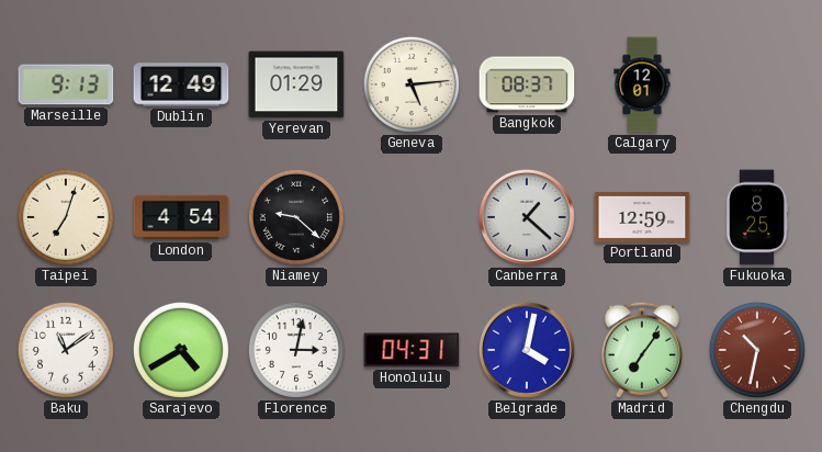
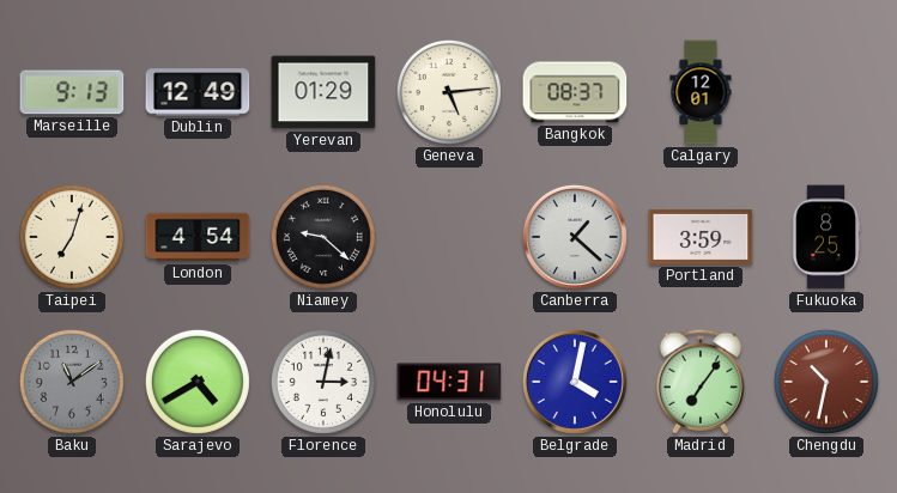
Portland: 12:59 -> 3:59
Baku dial: white -> grey
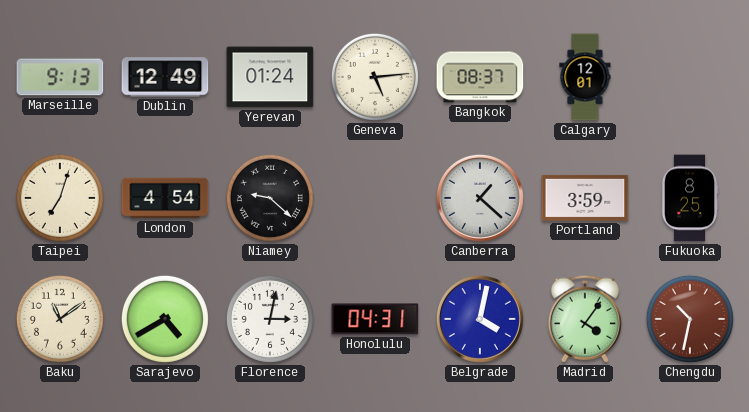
Yerevan: 01:29 -> 01:24
Baku dial: grey -> cream
Madrid: 7:06 -> 4:06
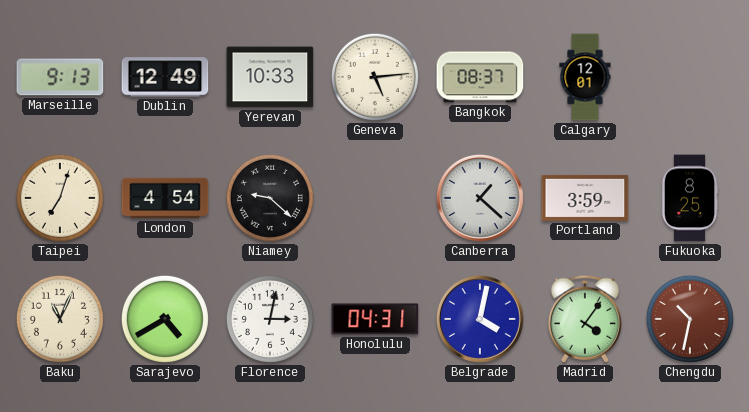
Yerevan: 01:24 -> 10:33
Baku: 11:09 -> 11:04
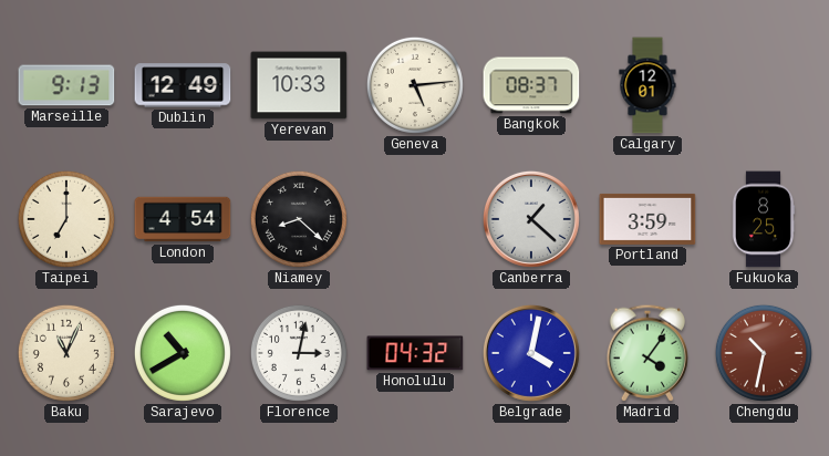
Taipei: 7:03 -> 7:00
Niamey: 9:22 -> 8:22
Sarajevo: 4:40 -> 10:40
Honolulu: 04:31 -> 04:32
